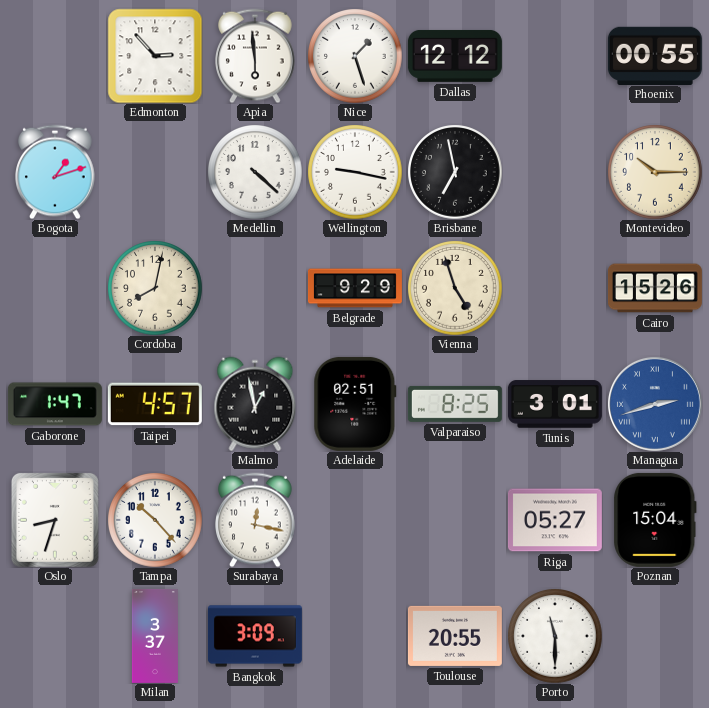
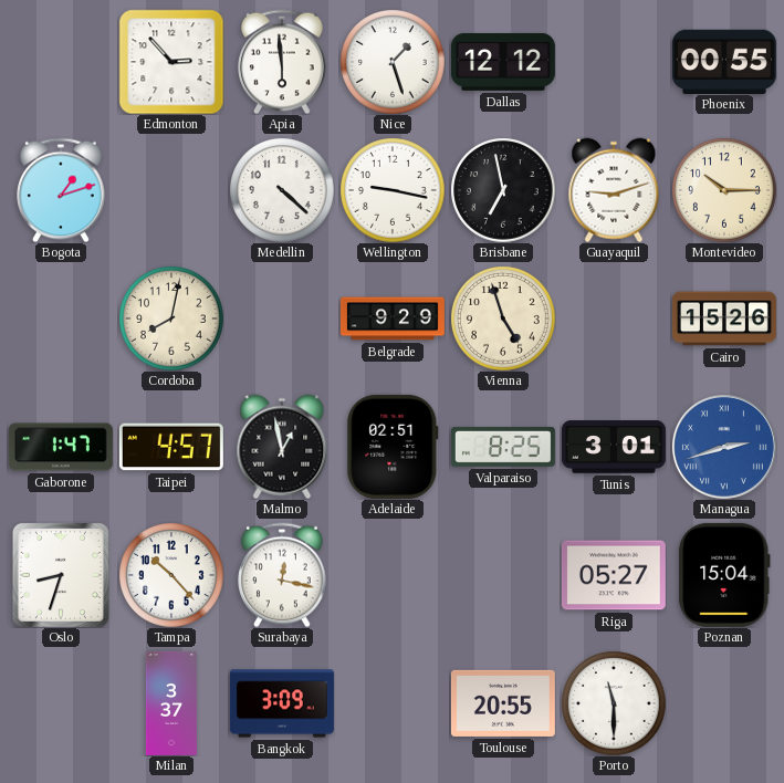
Guayaquil: none -> 9:12
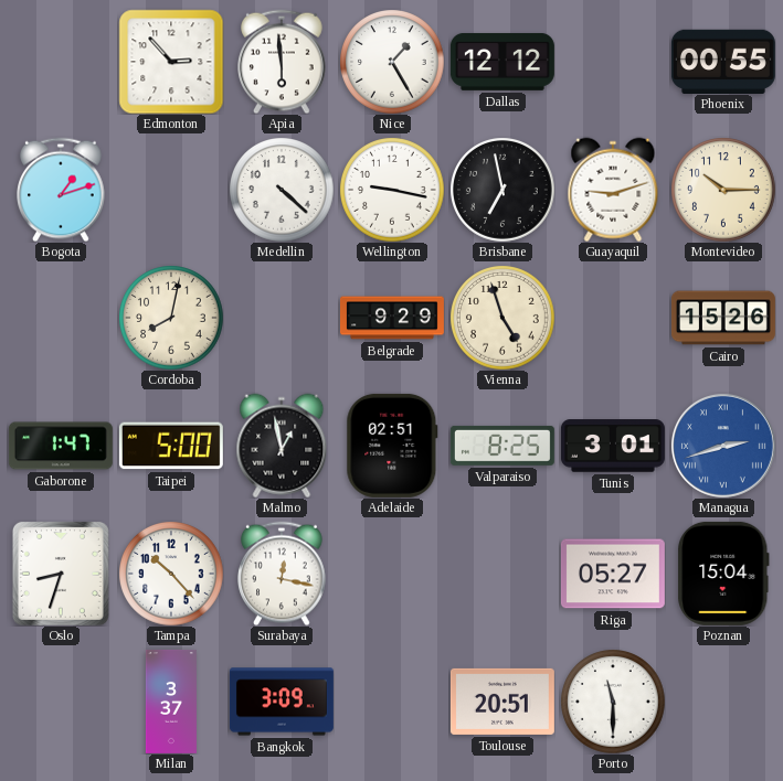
Nice: 1:27 -> 1:25
Taipei: 4:57 -> 5:00
Toulouse: 20:55 -> 20:51
